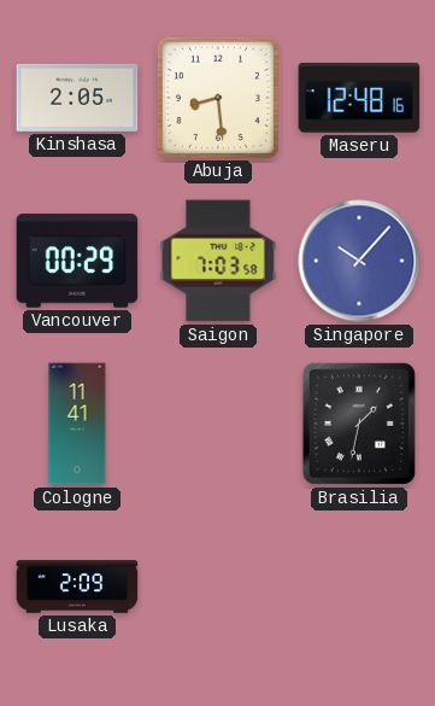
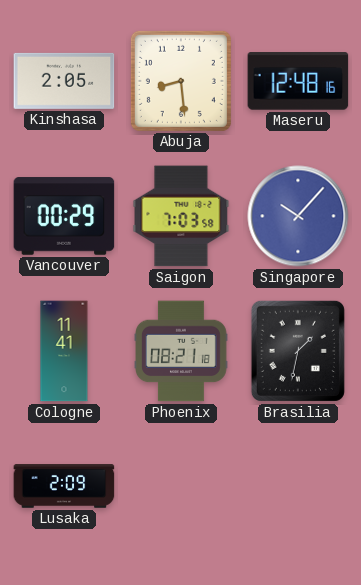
Phoenix: none -> 08:21
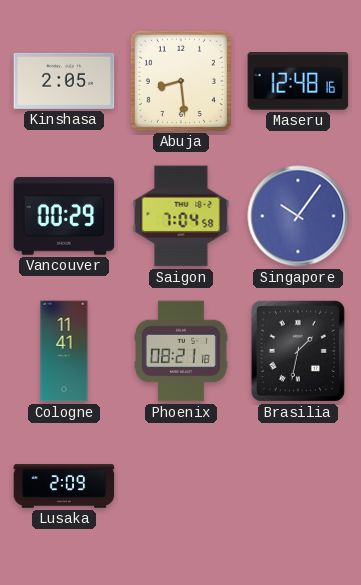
Saigon: 7:03 -> 7:04
Singapore: 10:07 -> 10:06
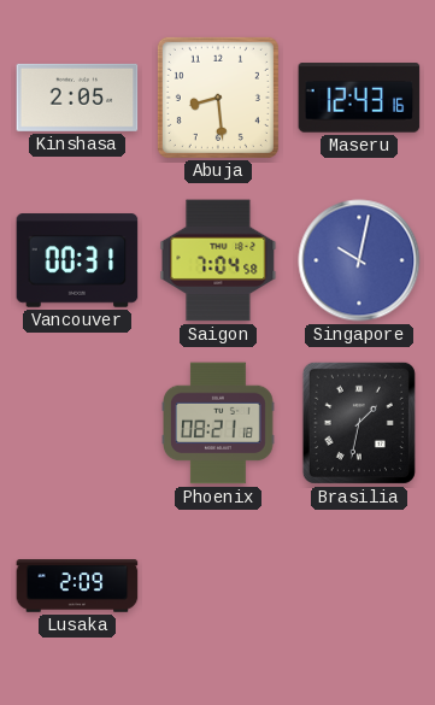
Maseru: 12:48 -> 12:43
Vancouver: 00:29 -> 00:31
Singapore: 10:06 -> 10:02
Cologne: 11:41 -> none
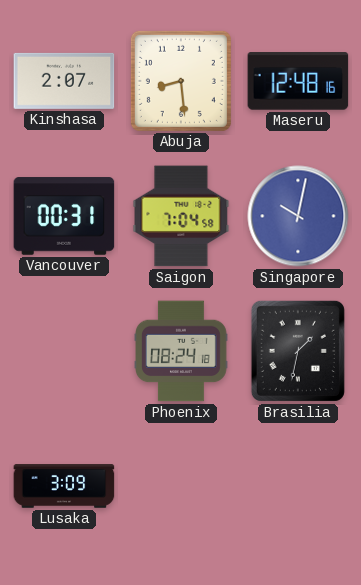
Kinshasa: 2:05 -> 2:07
Maseru: 12:43 -> 12:48
Phoenix: 08:21 -> 08:24
Lusaka: 2:09 -> 3:09
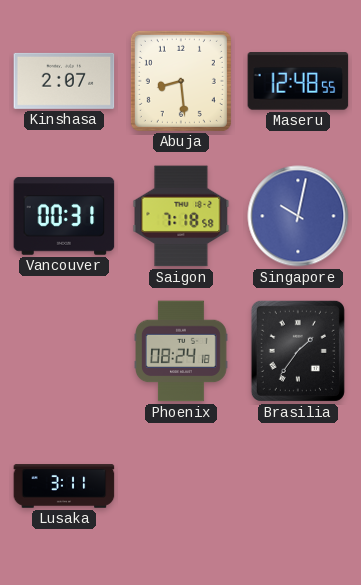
Maseru: 12:48:16 -> 12:48:55
Saigon: 7:04 -> 7:18
Brasilia: 1:32 -> 1:36
Lusaka: 3:09 -> 3:11
